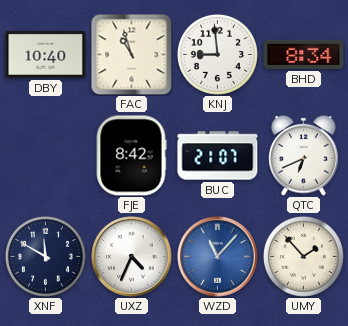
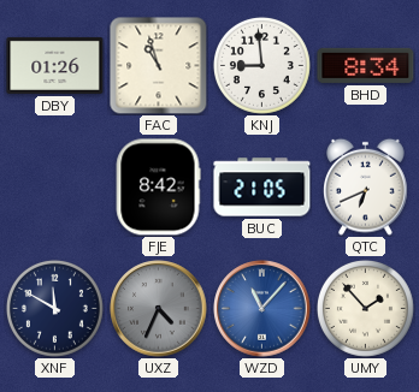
DBY: 10:40 -> 01:26
BUC: 21:07 -> 21:05
UXZ dial: white -> grey
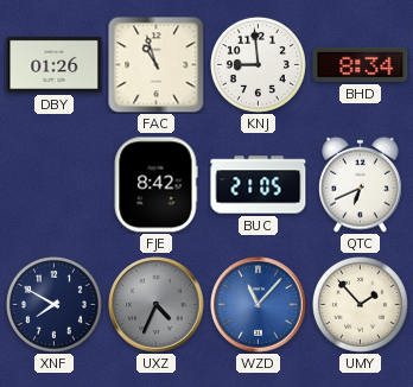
XNF: 11:50 -> 7:50
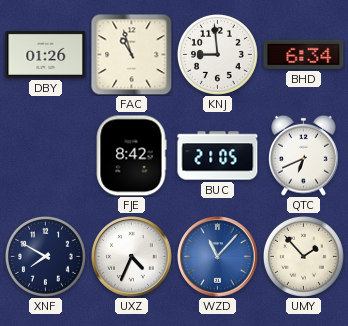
BHD: 8:34 -> 6:34
UXZ dial: grey -> white
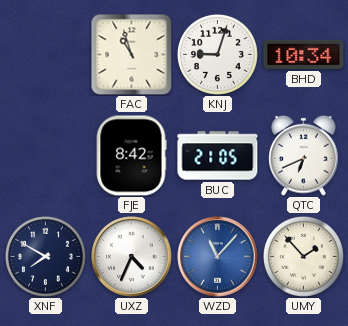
DBY: 01:26 -> none
KNJ: 8:59 -> 9:03
BHD: 6:34 -> 10:34
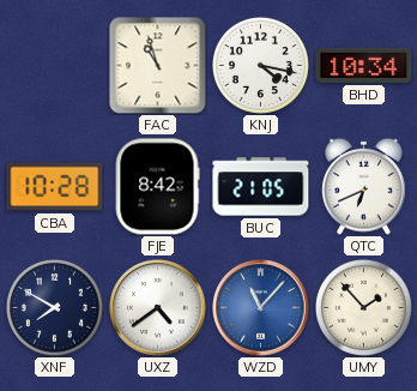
KNJ: 9:03 -> 4:17
CBA: none -> 10:28
UXZ: 4:34 -> 4:39
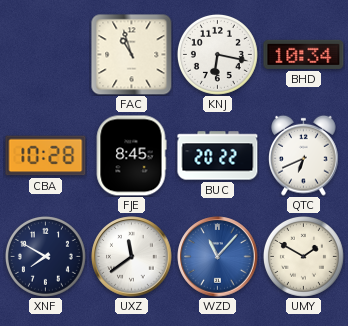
KNJ: 4:17 -> 6:17
FJE: 8:42 -> 8:45
BUC: 21:05 -> 20:22
UXZ: 4:39 -> 11:39
UMY: 1:53 -> 1:50
